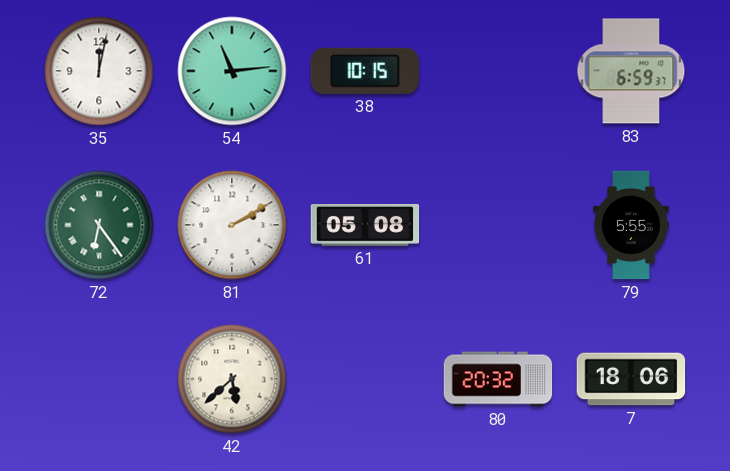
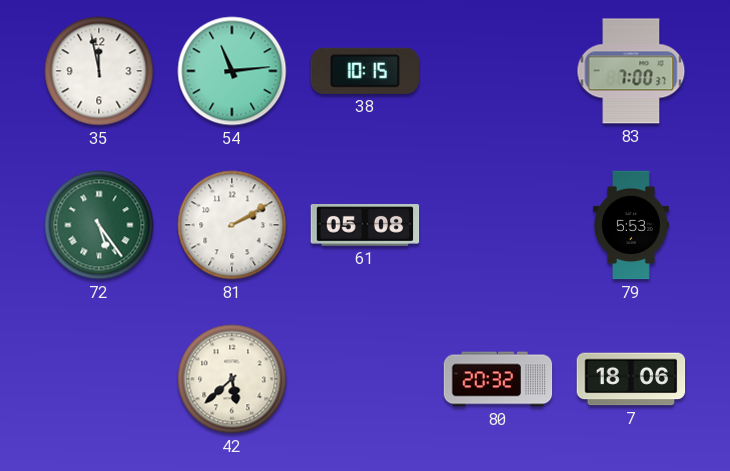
35: 12:02 -> 11:58
83: 6:59 -> 7:00
72: 6:24 -> 5:24
79: 5:55 -> 5:53
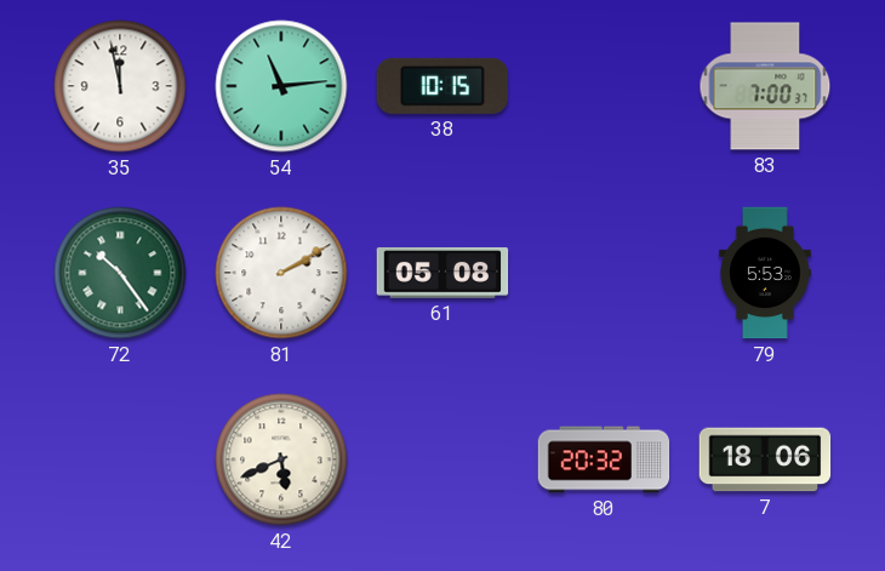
72: 5:24 -> 10:24
42: 5:38 -> 5:41
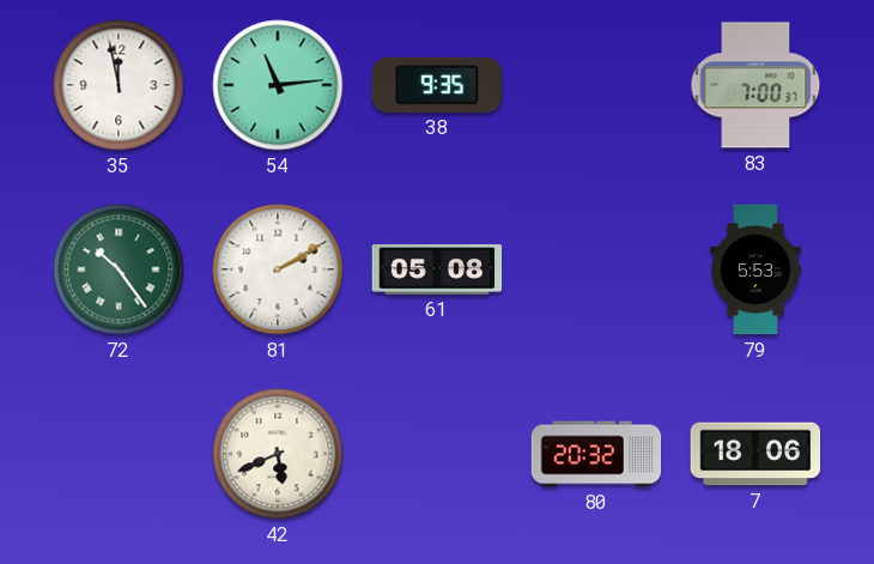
38: 10:15 -> 9:35
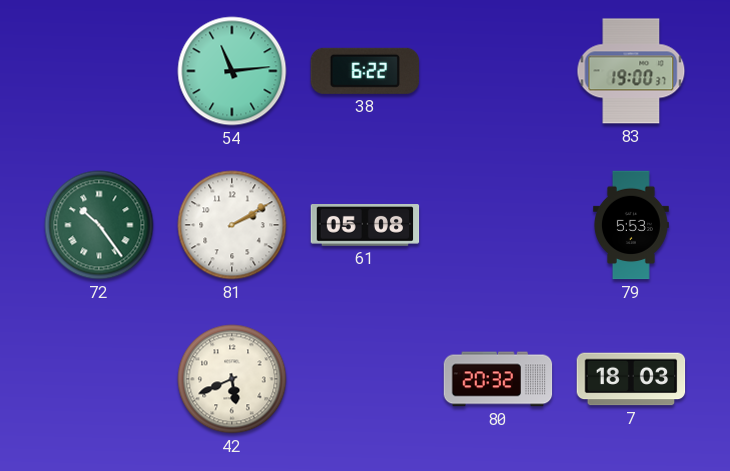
35: 11:58 -> none
38: 9:35 -> 6:22
83: 7:00 -> 19:00
7: 18:06 -> 18:03
